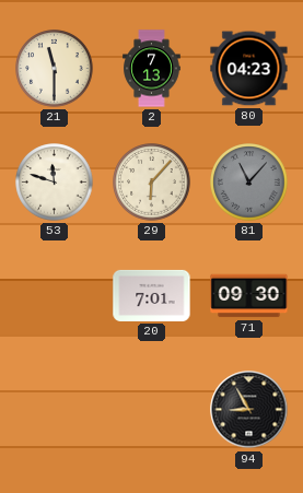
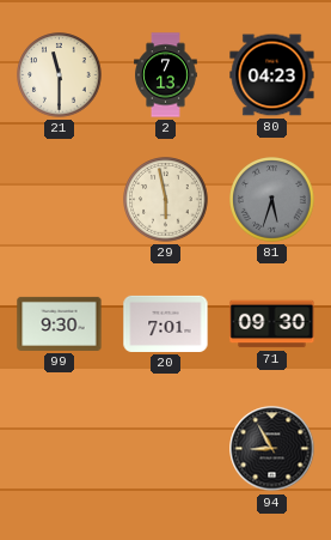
53: 11:48 -> none
29: 6:07 -> 5:58
81: 11:07 -> 5:33
99: none -> 9:30
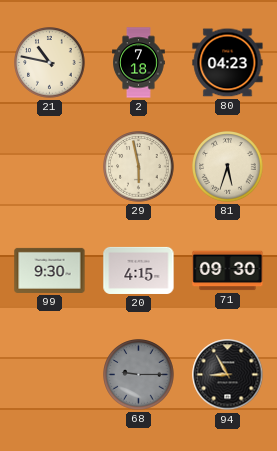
21: 11:30 -> 10:47
2: 7:13 -> 7:18
81 dial: grey -> cream
20: 7:01 -> 4:15
68: none -> 9:15
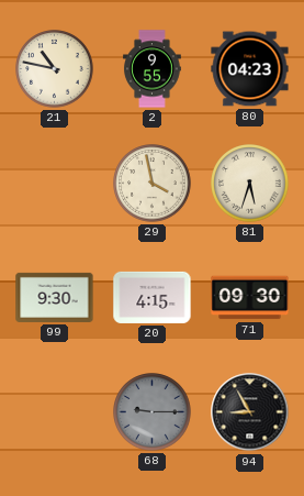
2: 7:18 -> 9:55
29: 5:58 -> 3:58
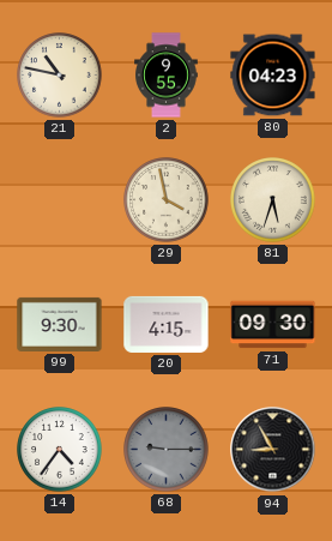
14: none -> 4:36
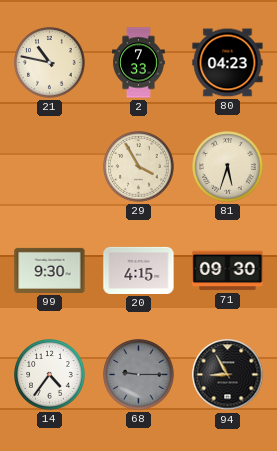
2: 9:55 -> 7:33
29: 3:58 -> 3:55
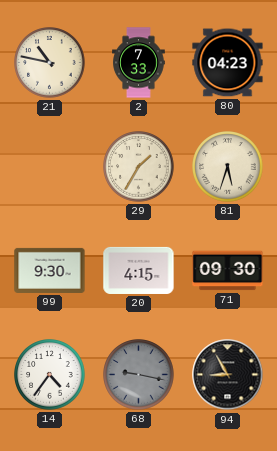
29: 3:55 -> 1:35
68: 9:15 -> 9:17
